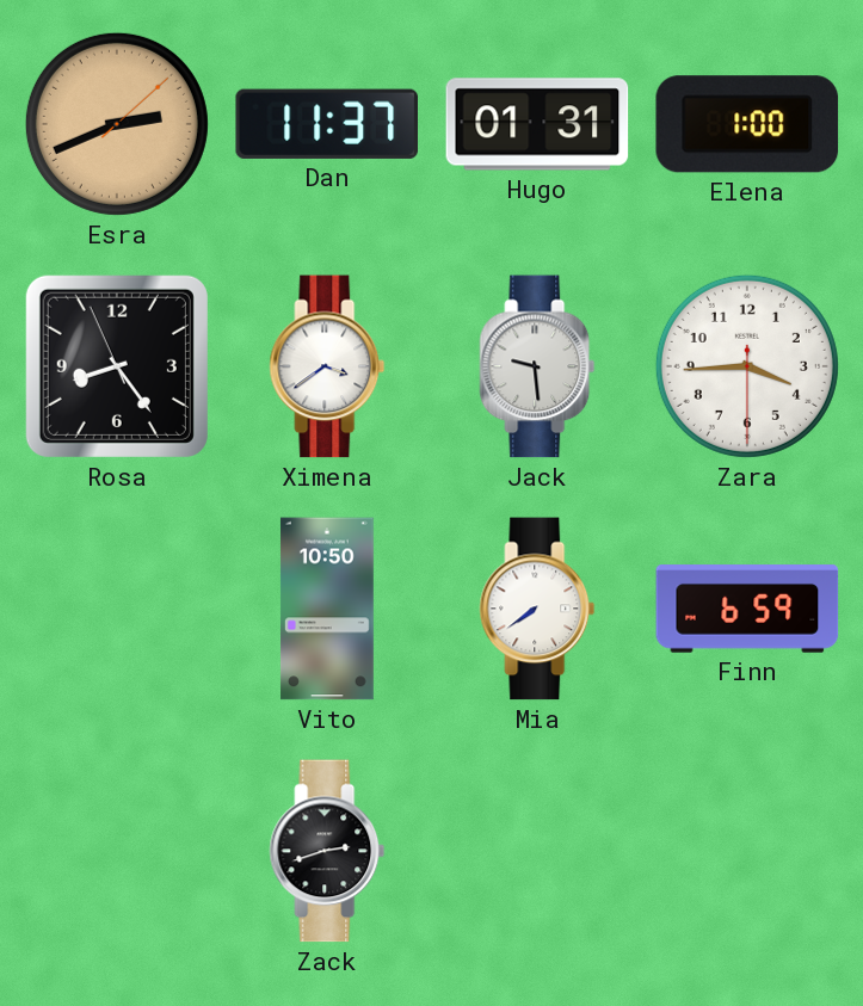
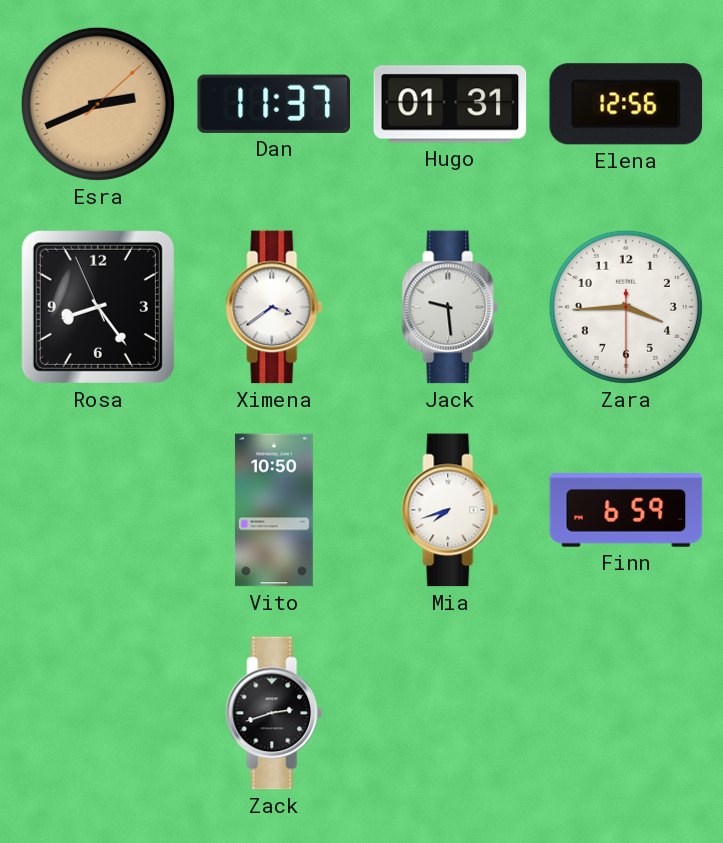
Elena: 1:00 -> 12:56
Mia: 7:39 -> 7:42
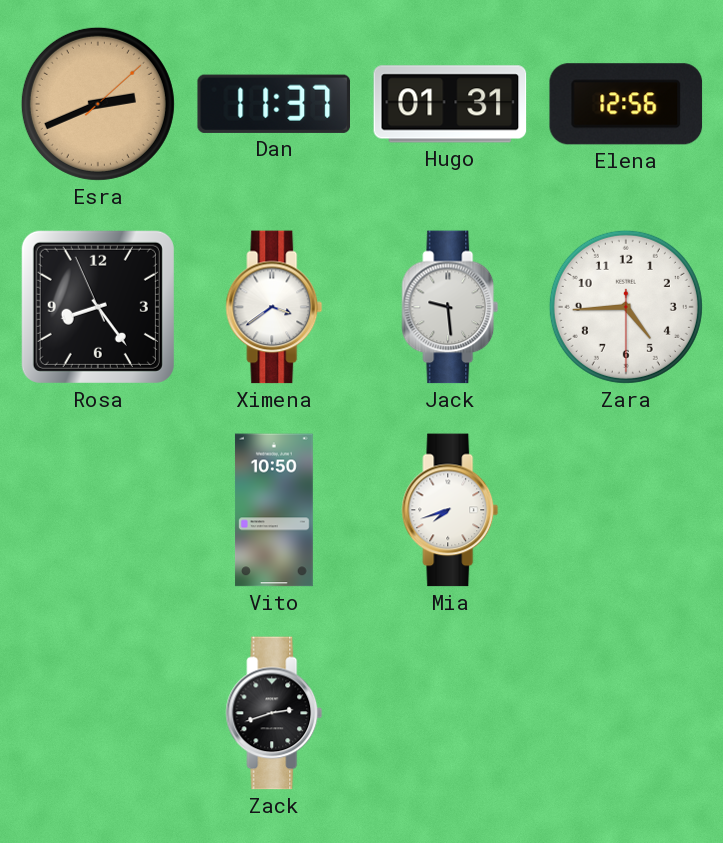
Zara: 3:44 -> 4:44
Finn: 6:59 -> none
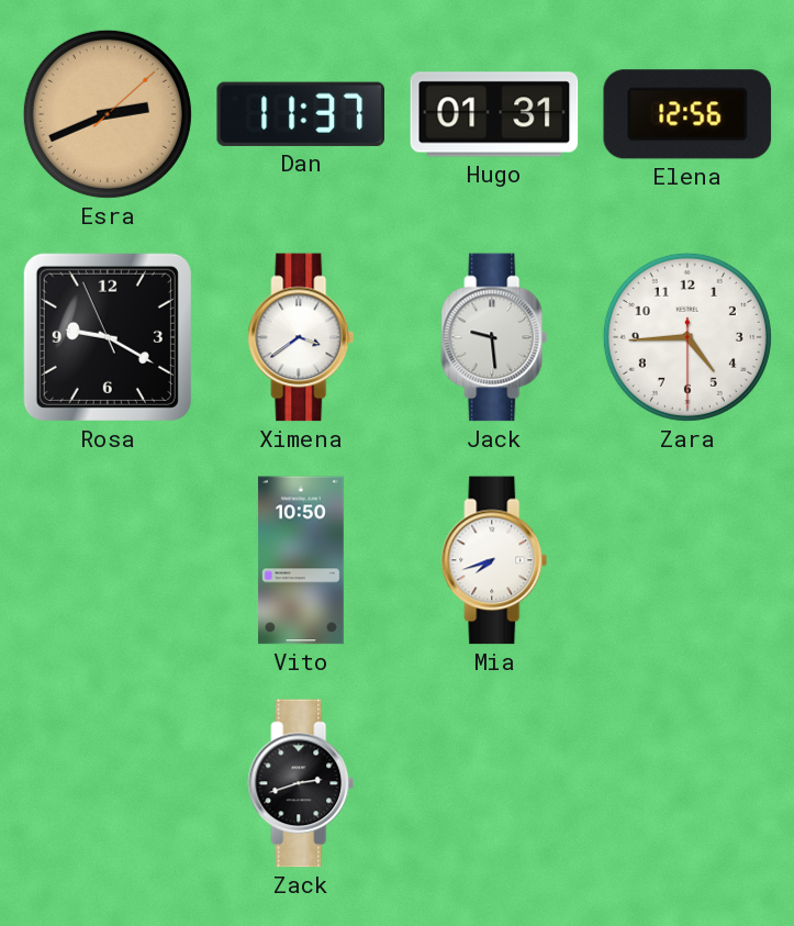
Rosa: 8:23 -> 9:19
